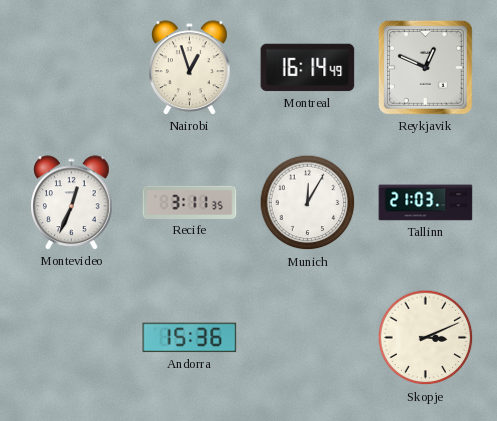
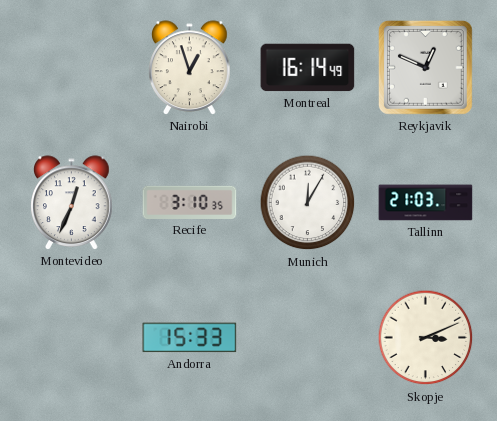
Recife: 3:11 -> 3:10
Andorra: 15:36 -> 15:33
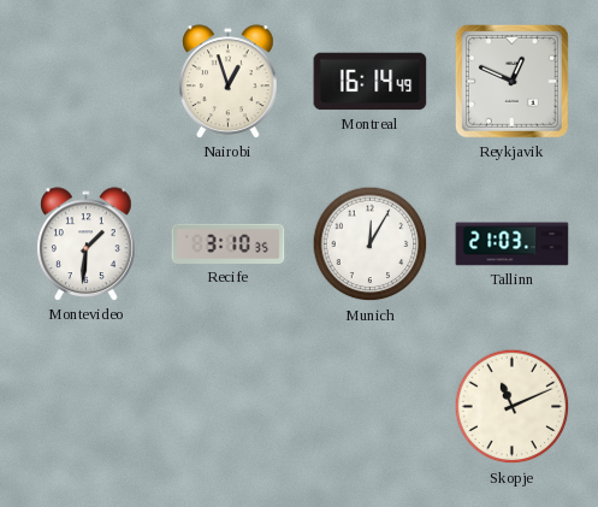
Montevideo: 12:34 -> 1:31
Andorra: 15:33 -> none
Skopje: 3:11 -> 11:11
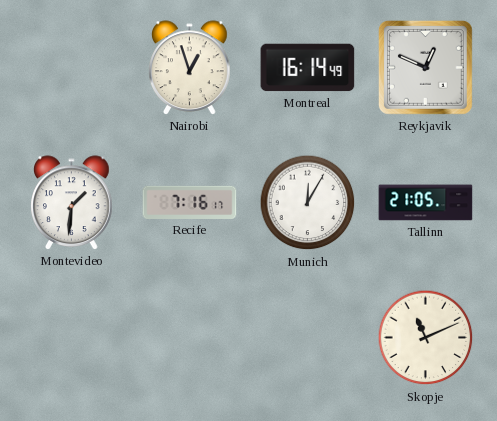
Recife: 3:10 -> 7:16
Tallinn: 21:03 -> 21:05
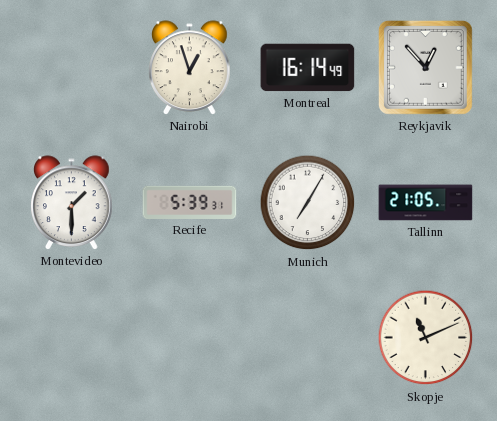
Reykjavik: 12:49 -> 12:53
Montevideo: 1:31 -> 1:30
Recife: 7:16 -> 5:39
Munich: 12:05 -> 7:05
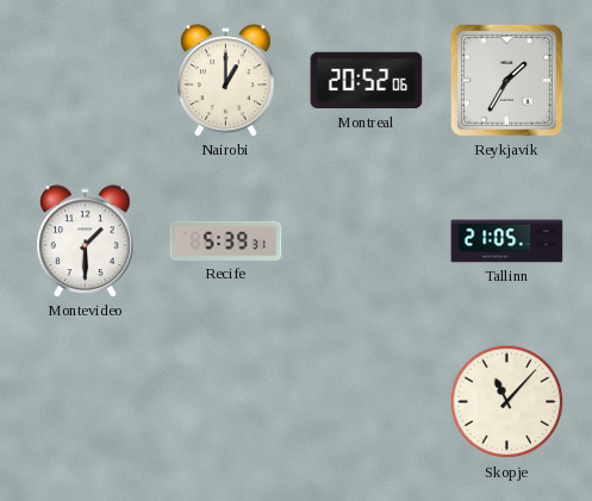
Nairobi: 12:57 -> 1:00
Montreal: 16:14 -> 20:52
Reykjavik: 12:53 -> 1:35
Munich: 7:05 -> none
Skopje: 11:11 -> 11:07
